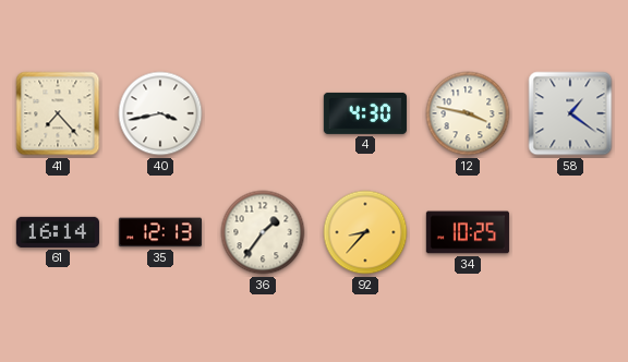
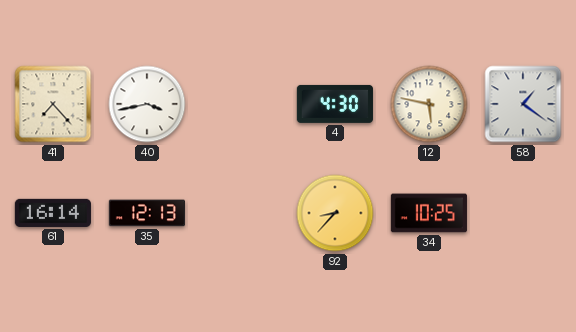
12: 3:47 -> 5:47
36: 1:36 -> none
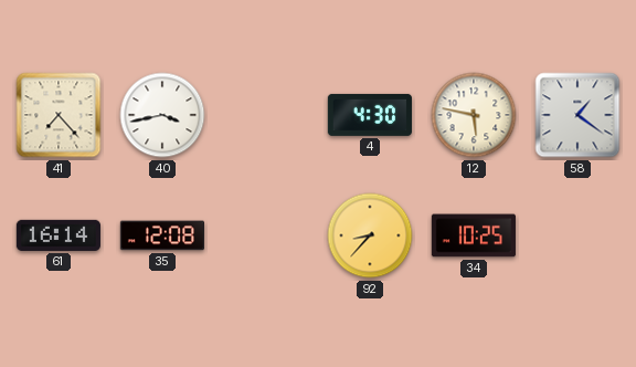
35: 12:13 -> 12:08
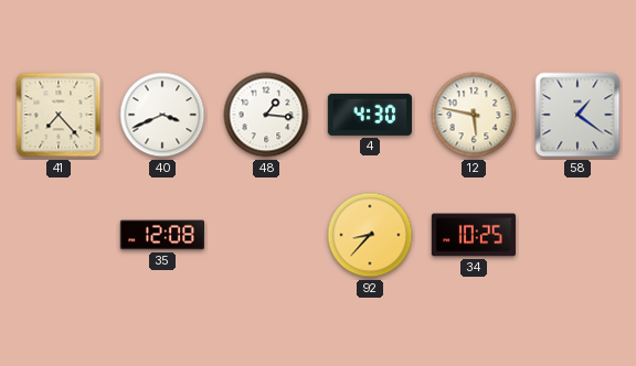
40: 3:43 -> 3:41
48: none -> 1:16
61: 16:14 -> none
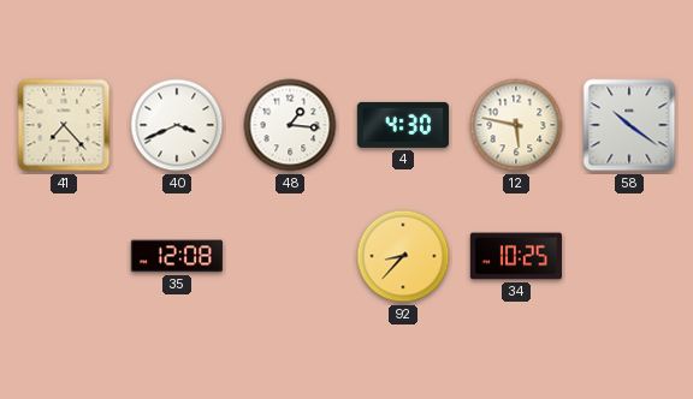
58: 1:21 -> 10:21
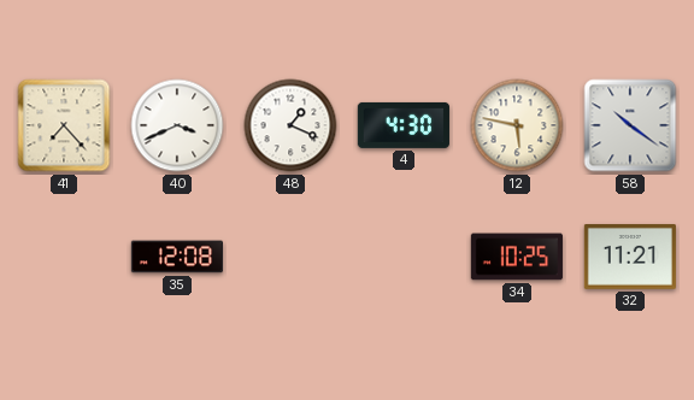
48: 1:16 -> 1:19
92: 8:37 -> none
32: none -> 11:21
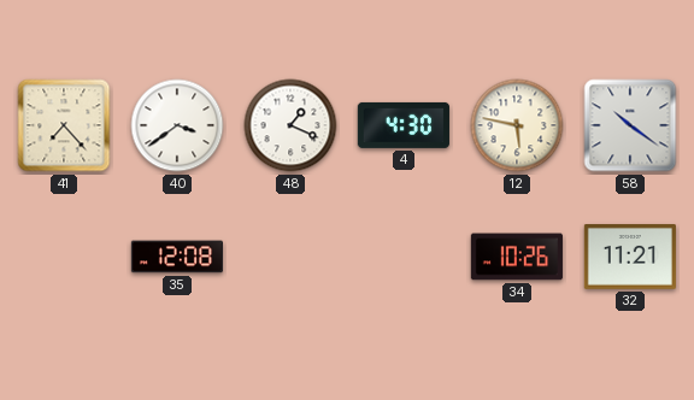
40: 3:41 -> 3:39
34: 10:25 -> 10:26
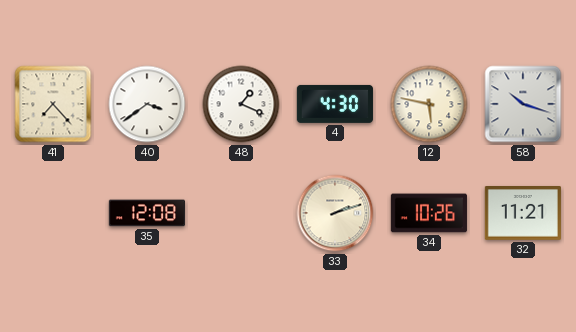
58: 10:21 -> 10:18
33: none -> 2:12
